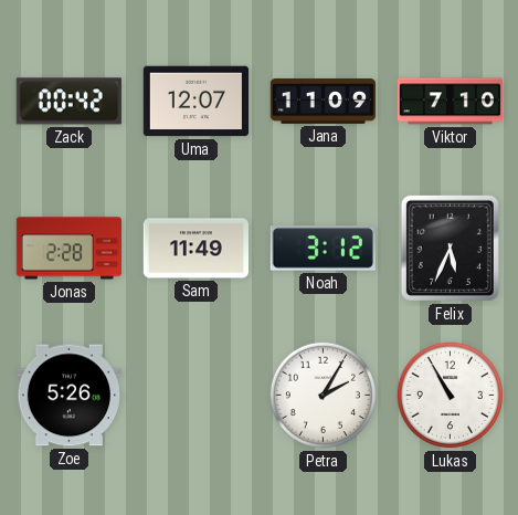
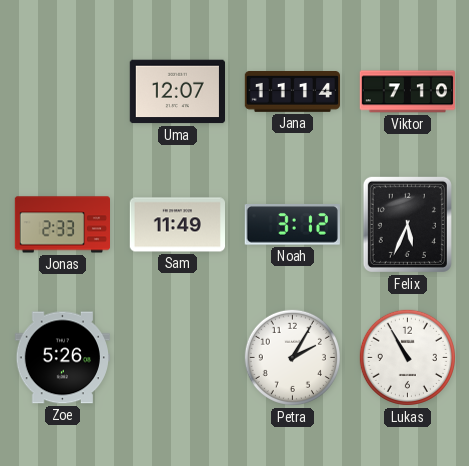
Zack: 00:42 -> none
Jana: 11:09 -> 11:14
Jonas: 2:28 -> 2:33
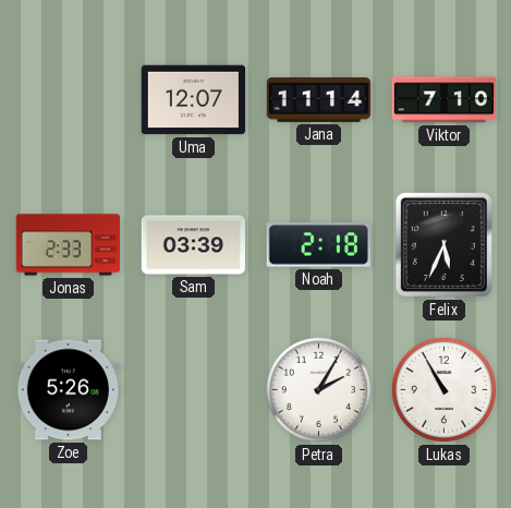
Sam: 11:49 -> 03:39
Noah: 3:12 -> 2:18
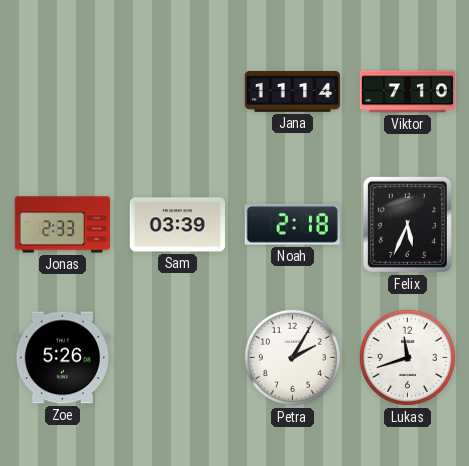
Uma: 12:07 -> none
Lukas: 10:55 -> 11:42
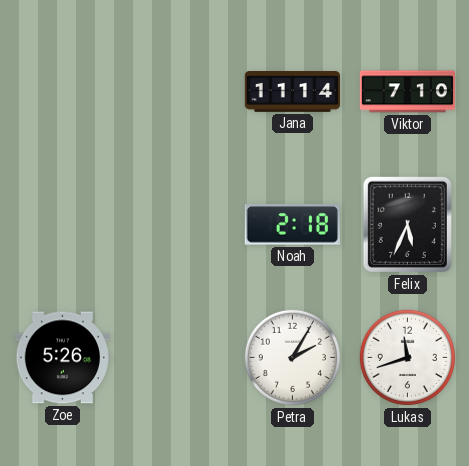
Jonas: 2:33 -> none
Sam: 03:39 -> none
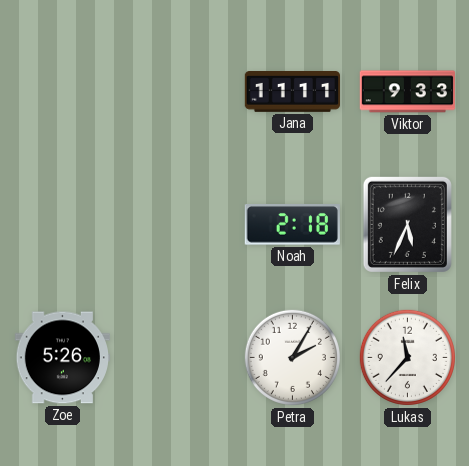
Jana: 11:14 -> 11:11
Viktor: 7:10 -> 9:33
Lukas: 11:42 -> 11:37
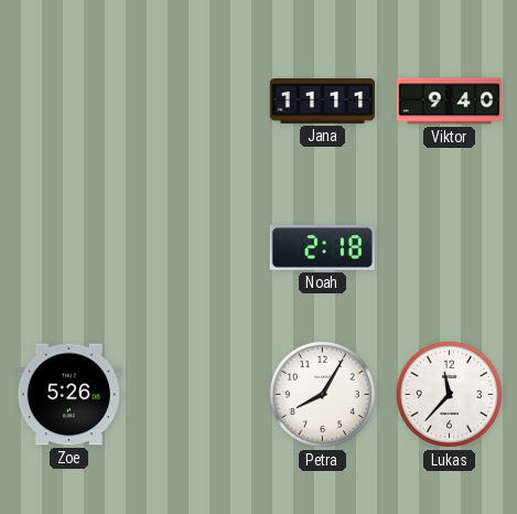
Viktor: 9:33 -> 9:40
Felix: 5:34 -> none
Petra: 2:05 -> 8:05
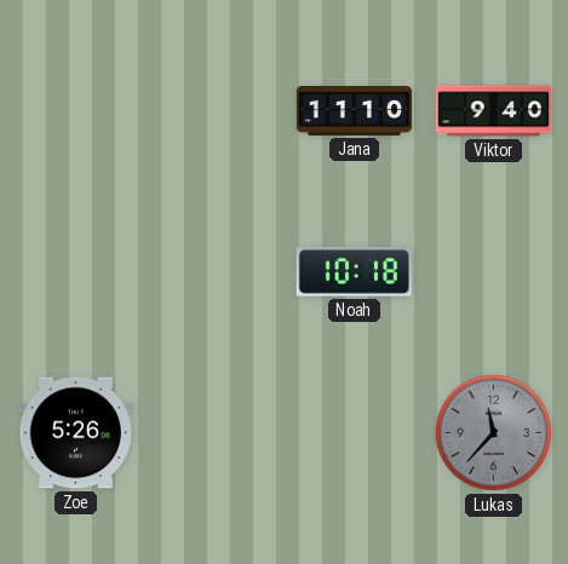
Jana: 11:11 -> 11:10
Noah: 2:18 -> 10:18
Petra: 8:05 -> none
Lukas dial: white -> grey
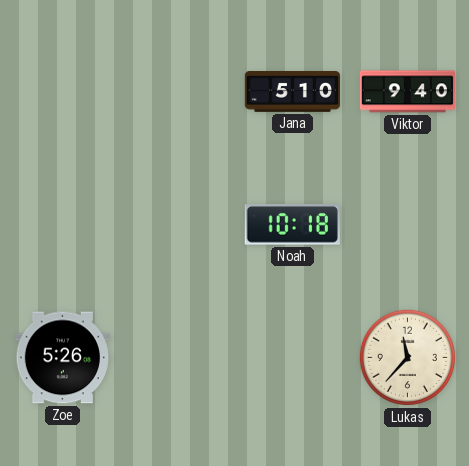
Jana: 11:10 -> 5:10
Lukas dial: grey -> cream
